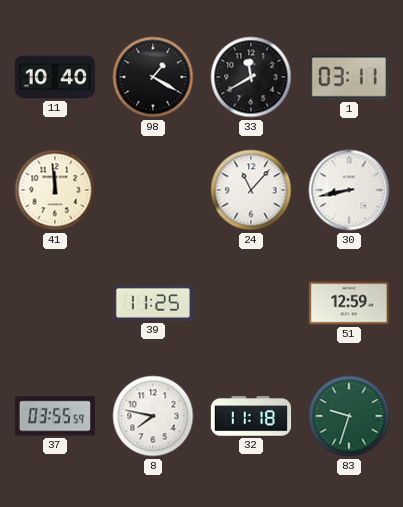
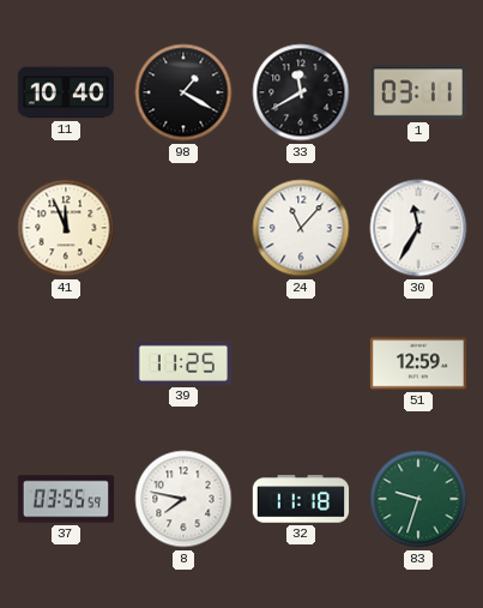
41: 11:59 -> 11:56
30: 8:43 -> 11:35
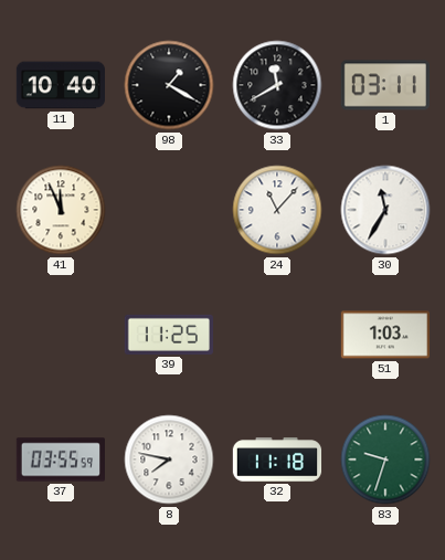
51: 12:59 -> 1:03
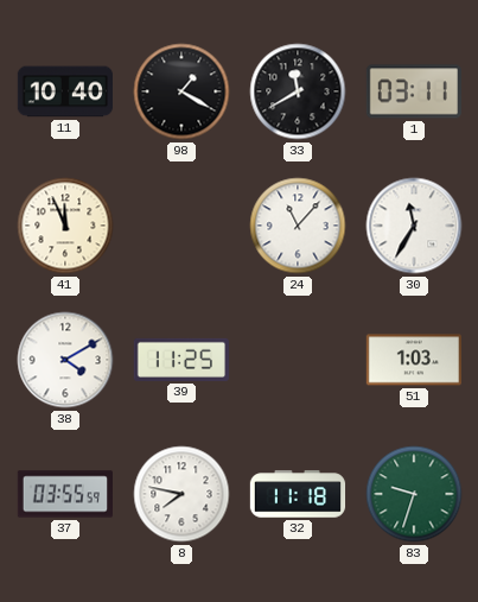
38: none -> 4:10
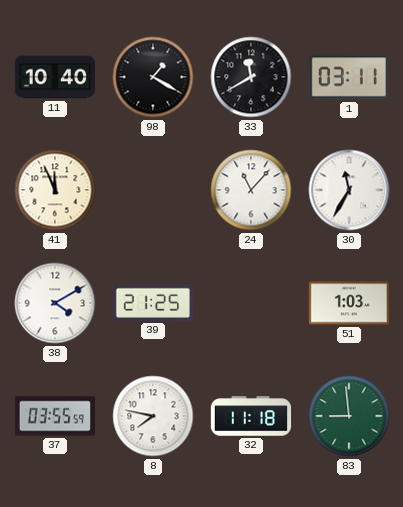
39: 11:25 -> 21:25
83: 9:33 -> 8:59
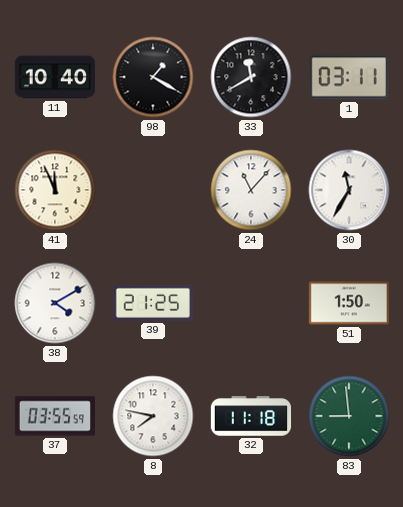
51: 1:03 -> 1:50
